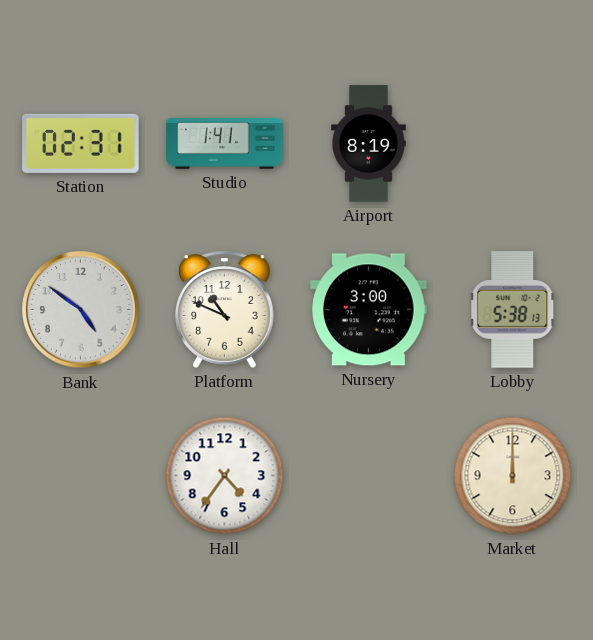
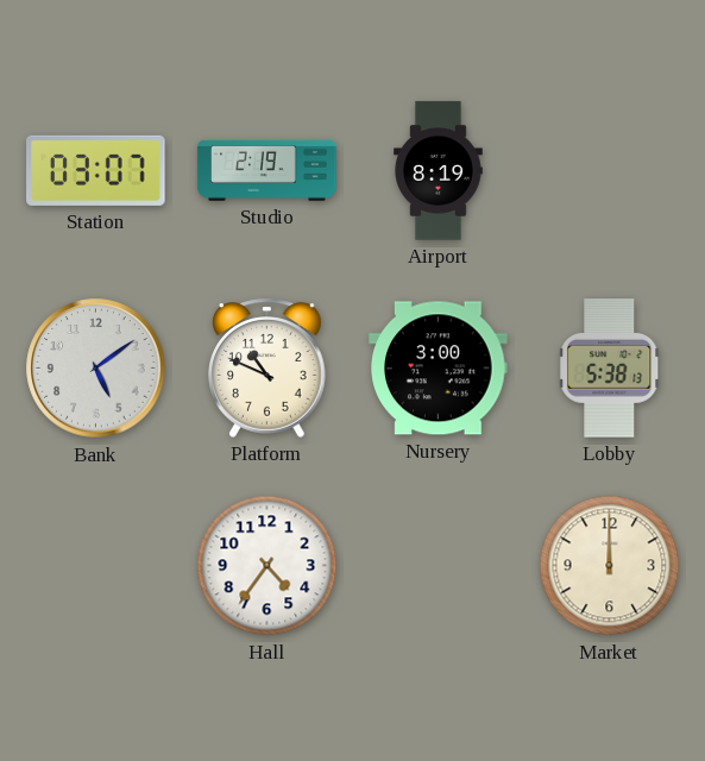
Station: 02:31 -> 03:07
Studio: 1:41 -> 2:19
Bank: 4:51 -> 5:09
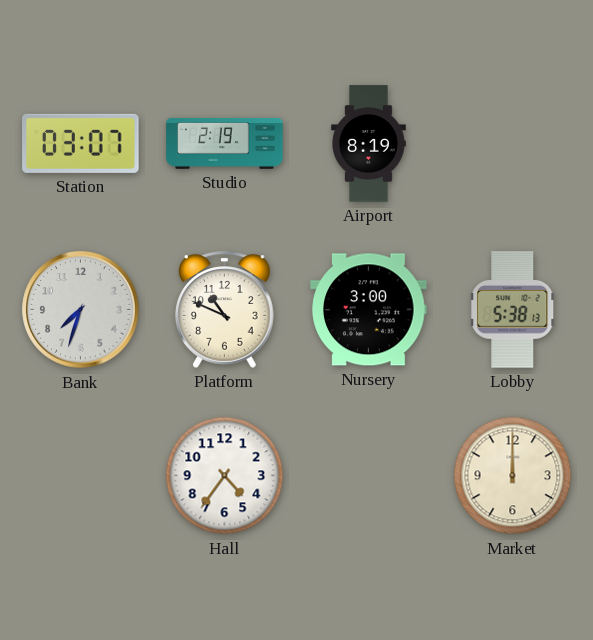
Bank: 5:09 -> 7:33
